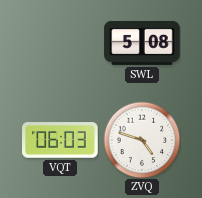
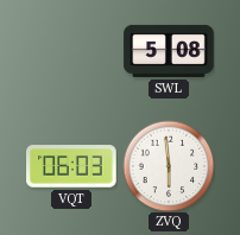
ZVQ: 4:48 -> 5:59
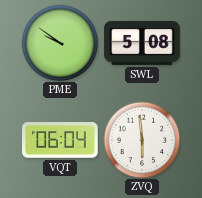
PME: none -> 9:51
VQT: 06:03 -> 06:04
